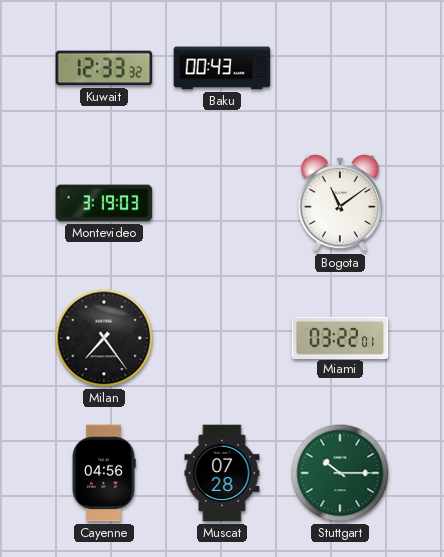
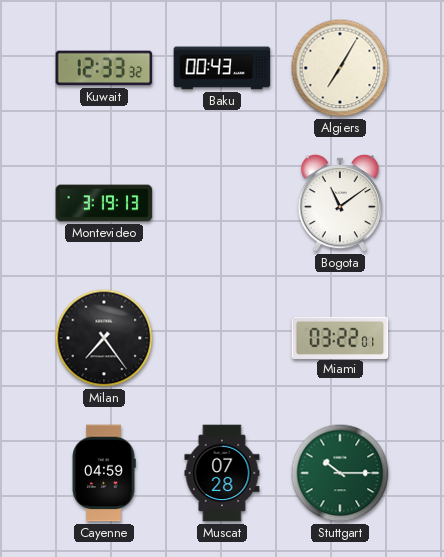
Algiers: none -> 7:05
Montevideo: 3:19:03 -> 3:19:13
Cayenne: 04:56 -> 04:59
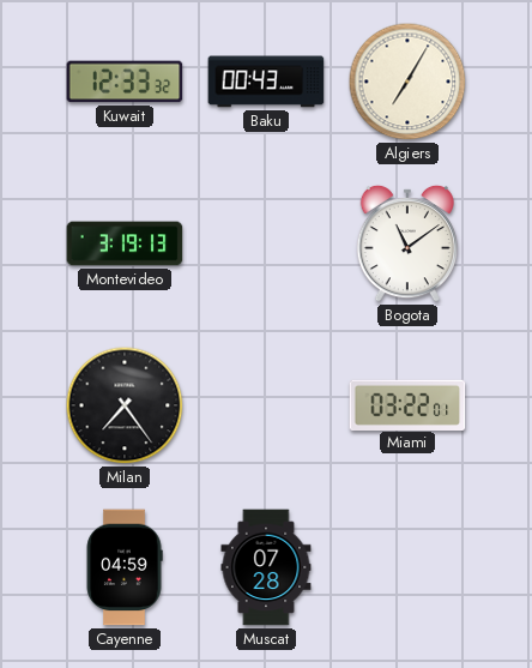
Stuttgart: 10:15 -> none
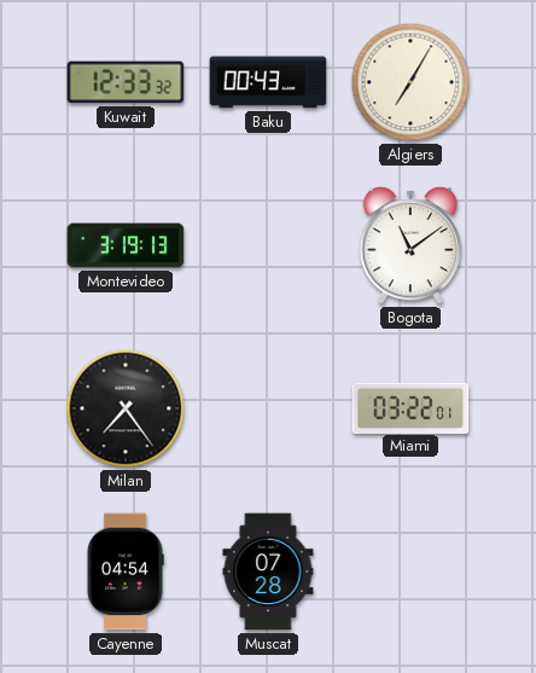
Cayenne: 04:59 -> 04:54
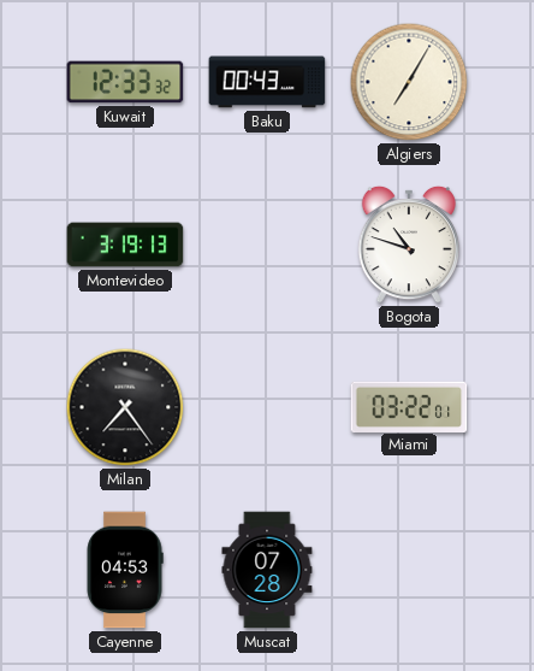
Bogota: 11:09 -> 10:48
Cayenne: 04:54 -> 04:53
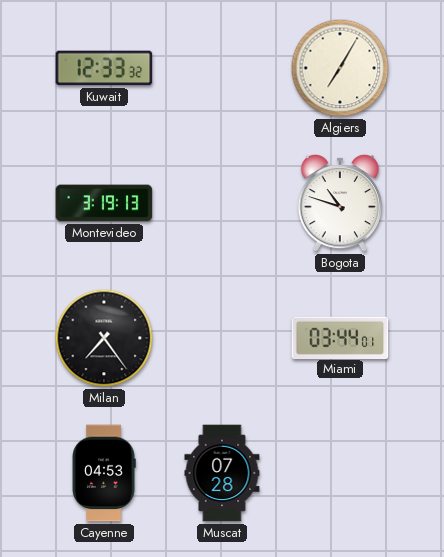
Baku: 00:43 -> none
Miami: 03:22 -> 03:44
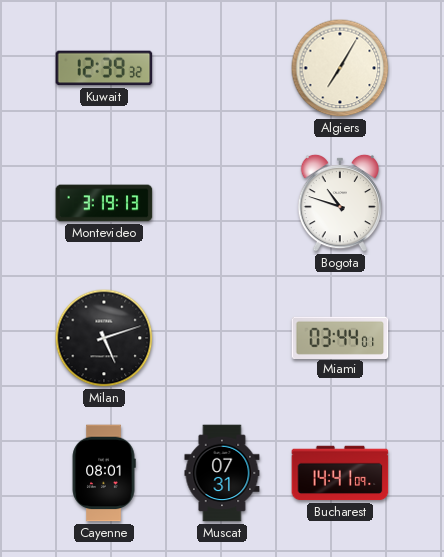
Kuwait: 12:33 -> 12:39
Milan: 7:24 -> 5:12
Cayenne: 04:53 -> 08:01
Muscat: 07:28 -> 07:31
Bucharest: none -> 14:41
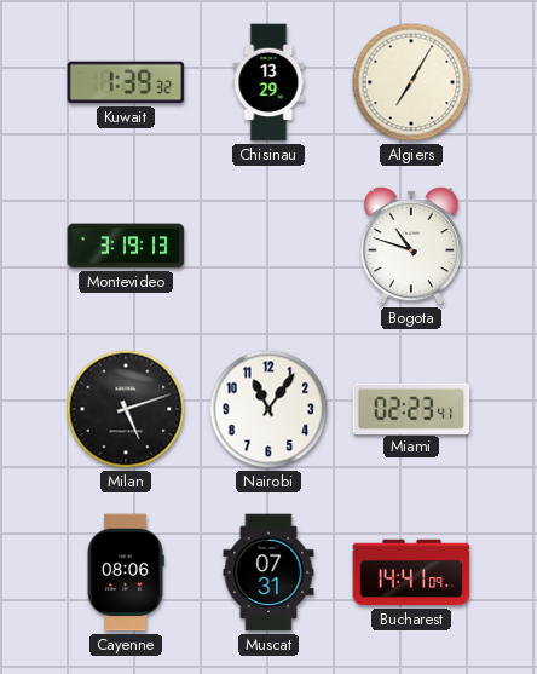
Kuwait: 12:39 -> 1:39
Chisinau: none -> 13:29
Nairobi: none -> 11:06
Miami: 03:44 -> 02:23
Cayenne: 08:01 -> 08:06
